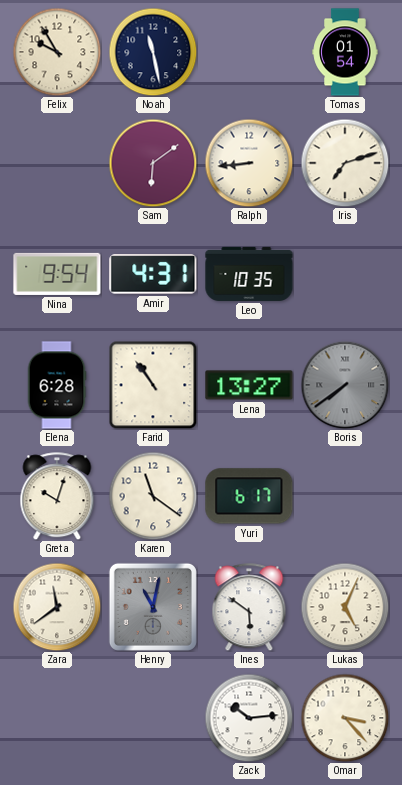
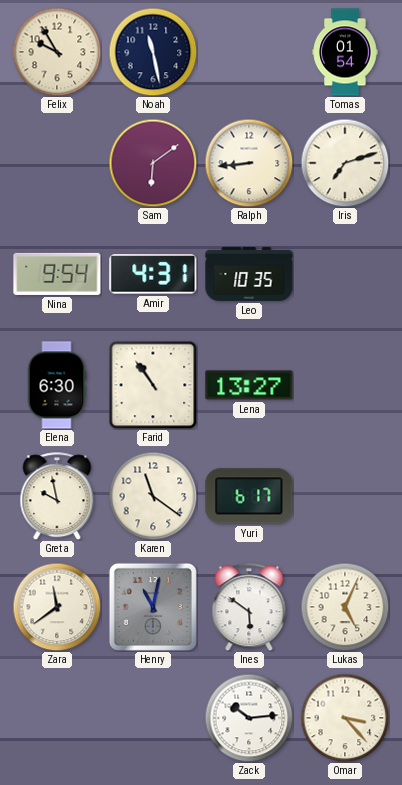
Elena: 6:28 -> 6:30
Boris: 7:39 -> none
Greta: 10:03 -> 9:58
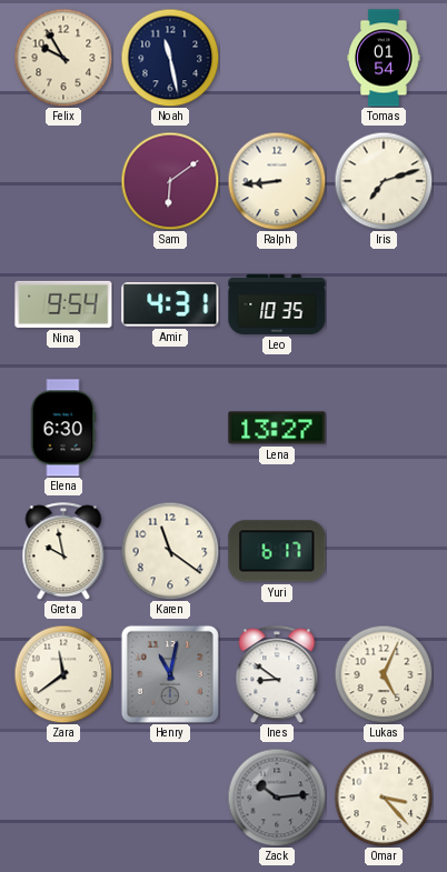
Farid: 10:54 -> none
Ines: 5:51 -> 8:51
Zack dial: white -> grey
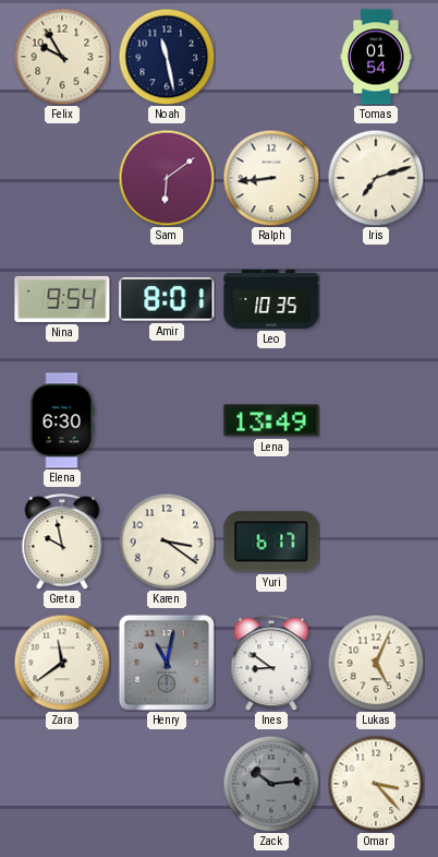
Amir: 4:31 -> 8:01
Lena: 13:27 -> 13:49
Karen: 11:21 -> 3:21
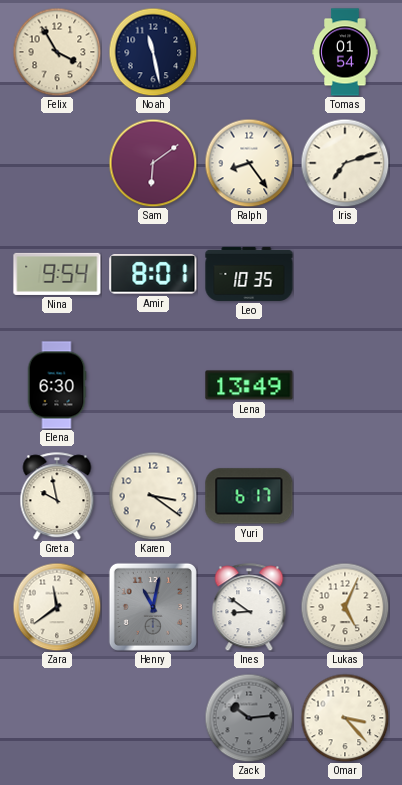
Felix: 9:55 -> 3:55
Ralph: 8:44 -> 8:24
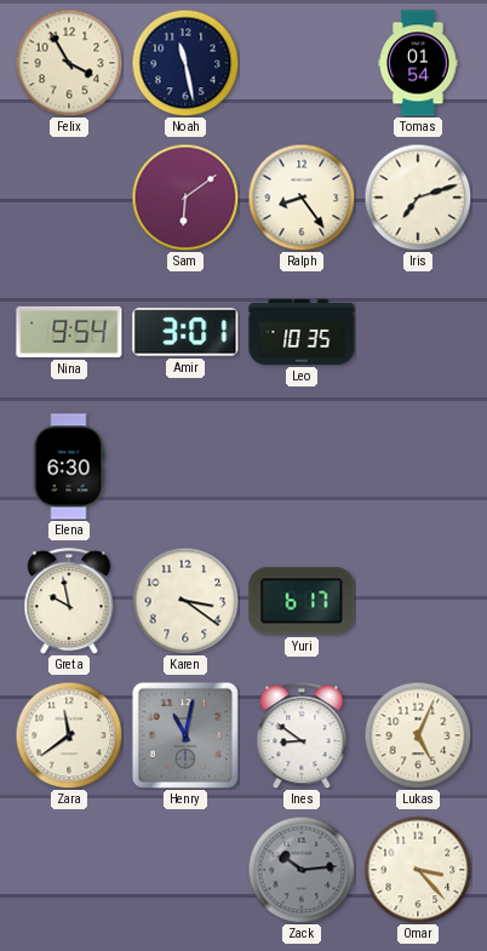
Amir: 8:01 -> 3:01
Lena: 13:49 -> none
